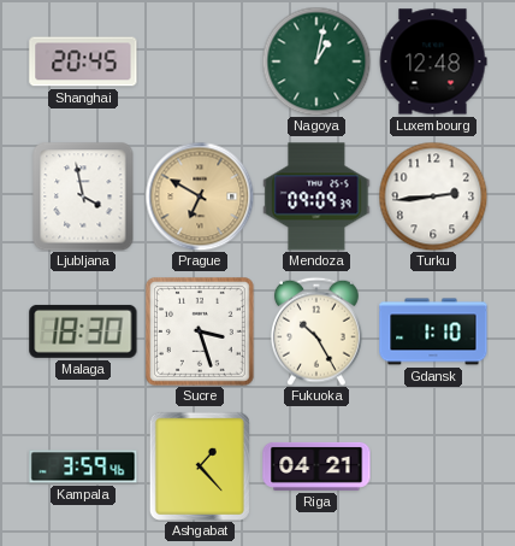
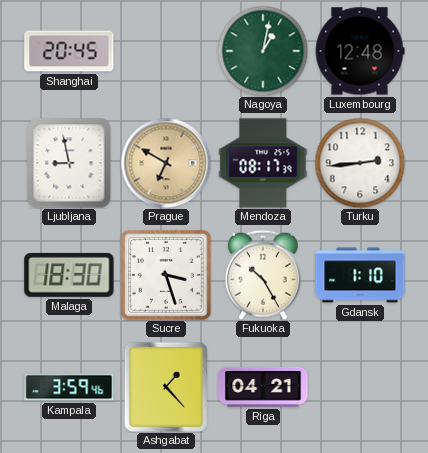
Ljubljana: 3:58 -> 8:58
Mendoza: 09:09 -> 08:17
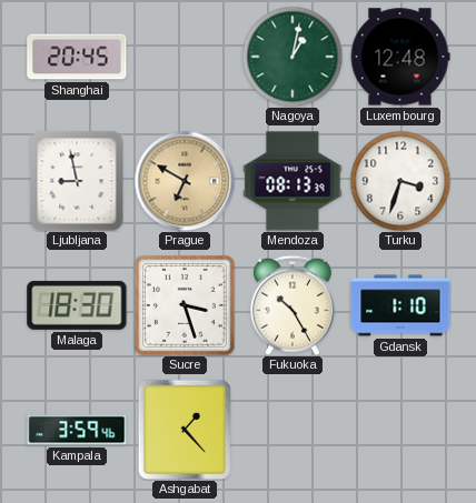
Mendoza: 08:17 -> 08:13
Turku: 2:44 -> 3:33
Riga: 04:21 -> none
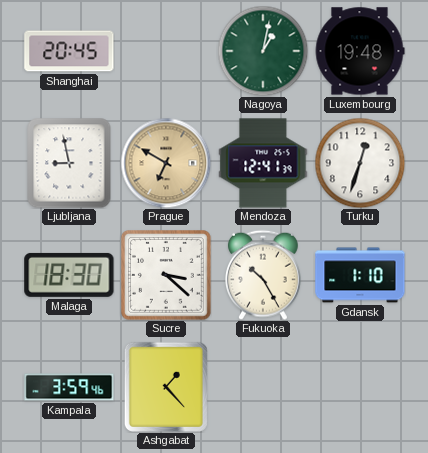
Luxembourg: 12:48 -> 19:48
Mendoza: 08:13 -> 12:41
Turku: 3:33 -> 12:33
Sucre: 3:27 -> 3:22
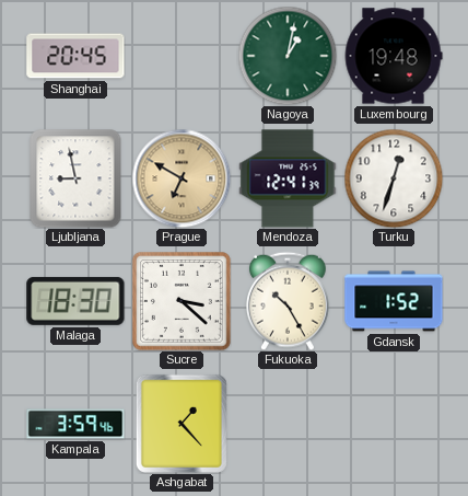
Gdansk: 1:10 -> 1:52
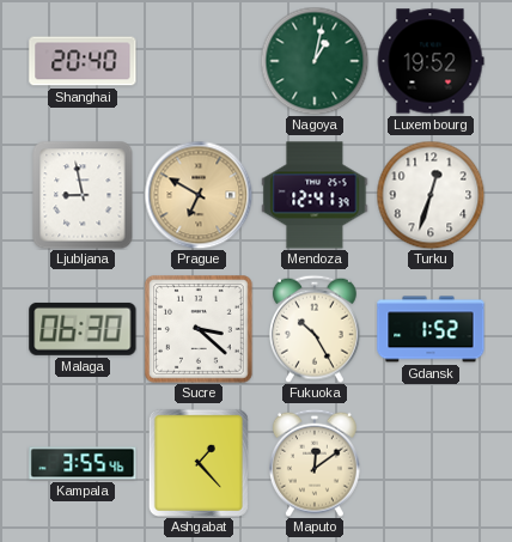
Shanghai: 20:45 -> 20:40
Luxembourg: 19:48 -> 19:52
Malaga: 18:30 -> 06:30
Kampala: 3:59 -> 3:55
Maputo: none -> 12:09
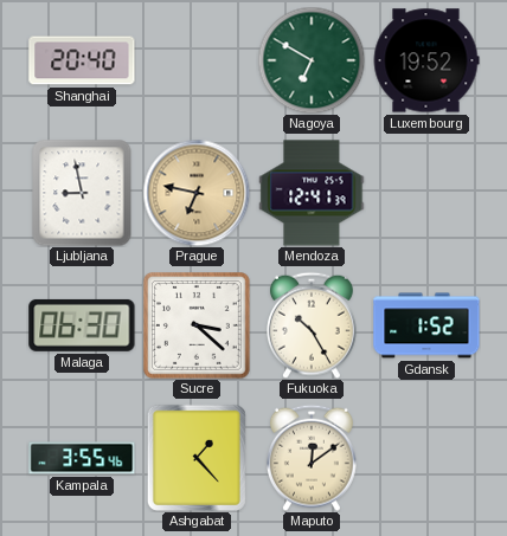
Nagoya: 1:02 -> 6:50
Prague: 6:50 -> 6:47
Turku: 12:33 -> none
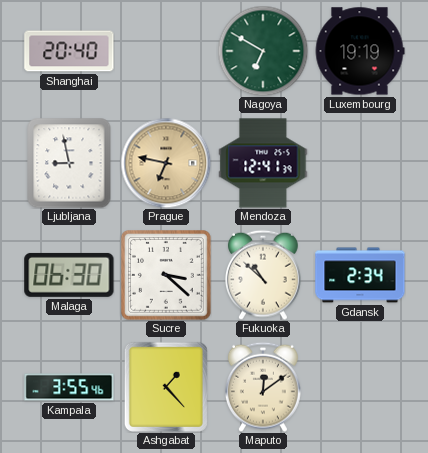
Luxembourg: 19:52 -> 19:19
Fukuoka: 10:25 -> 10:52
Gdansk: 1:52 -> 2:34
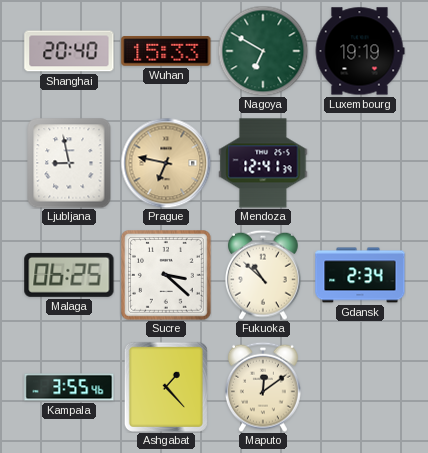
Wuhan: none -> 15:33
Malaga: 06:30 -> 06:25
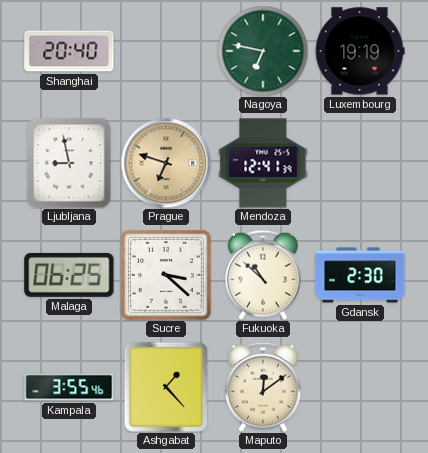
Wuhan: 15:33 -> none
Nagoya: 6:50 -> 6:47
Prague: 6:47 -> 6:48
Gdansk: 2:34 -> 2:30
